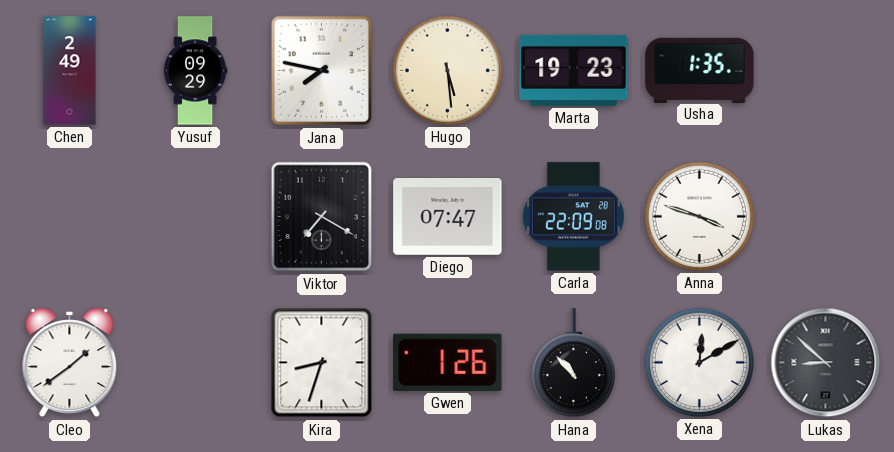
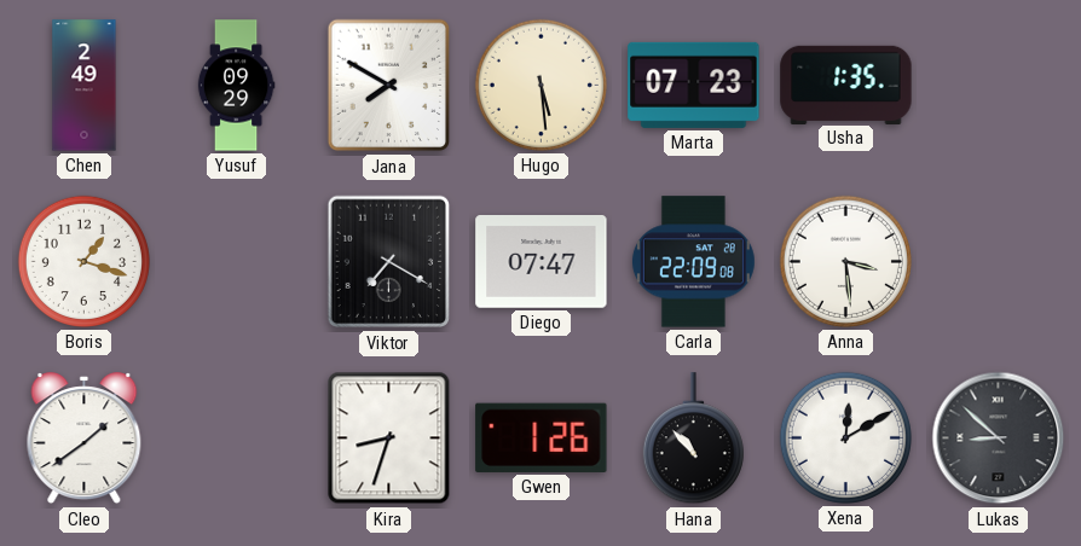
Jana: 7:47 -> 7:50
Marta: 19:23 -> 07:23
Boris: none -> 1:18
Anna: 3:48 -> 3:29
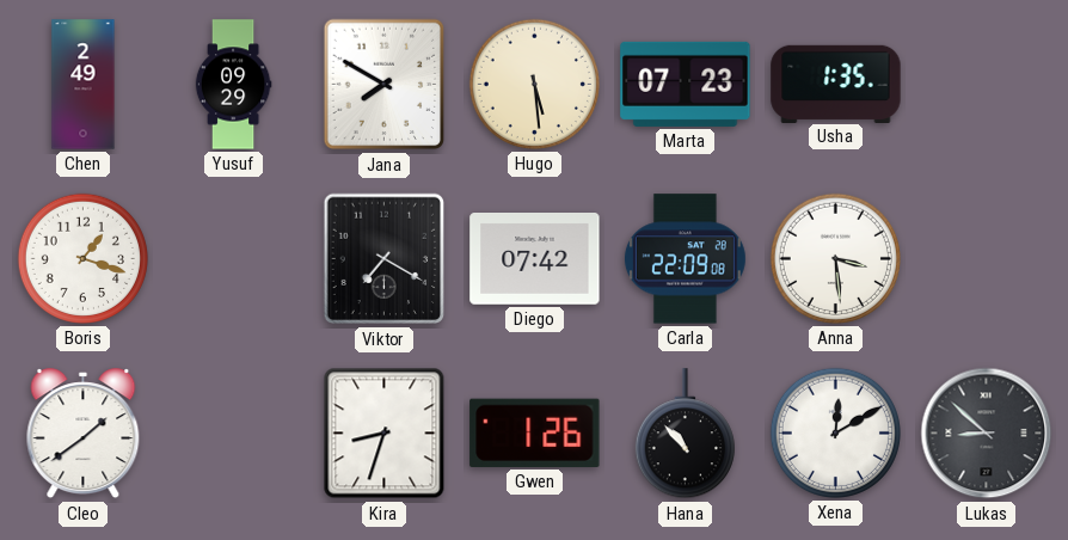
Diego: 07:47 -> 07:42
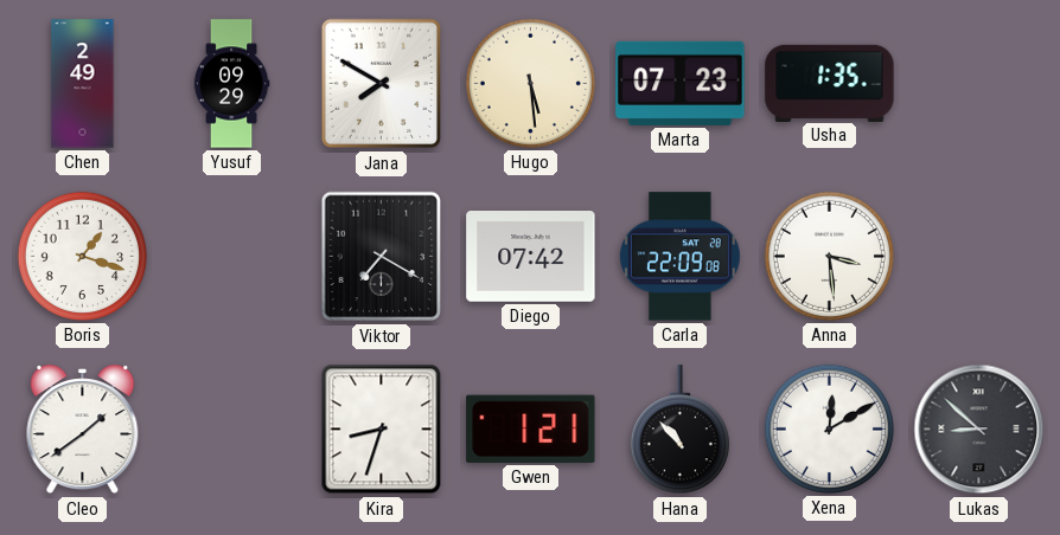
Gwen: 1:26 -> 1:21
